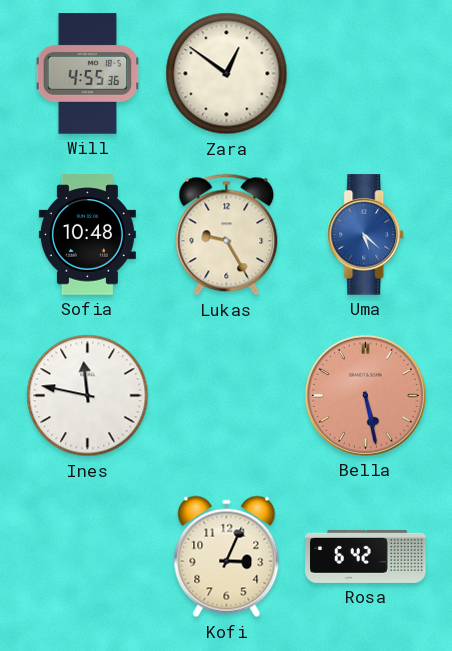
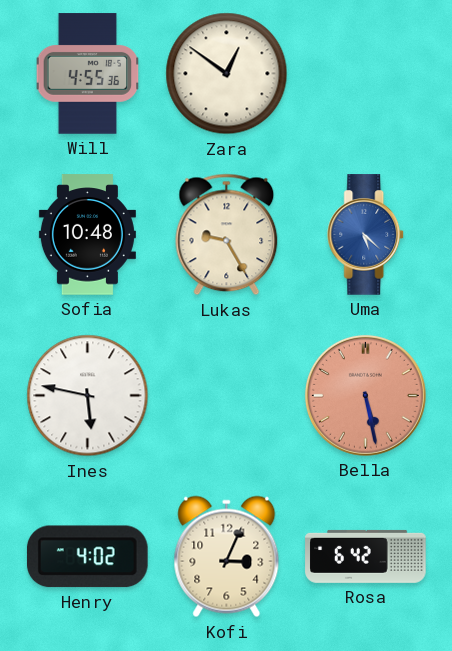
Ines: 11:47 -> 5:47
Henry: none -> 4:02
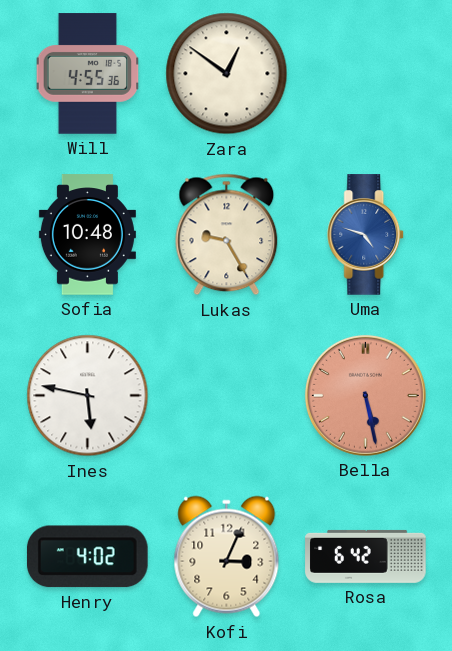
Uma: 5:22 -> 4:48
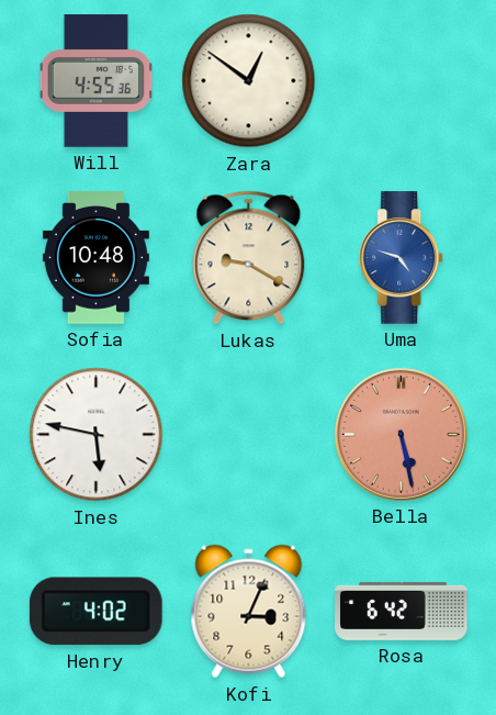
Lukas: 9:25 -> 9:20
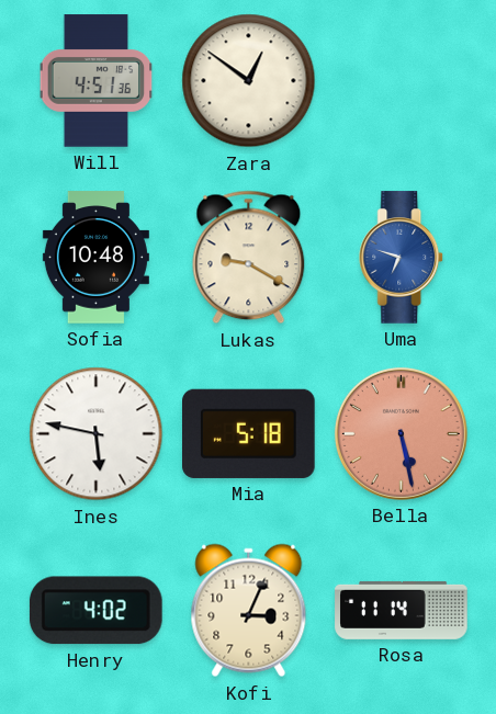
Will: 4:55 -> 4:51
Uma: 4:48 -> 6:48
Mia: none -> 5:18
Rosa: 6:42 -> 11:14
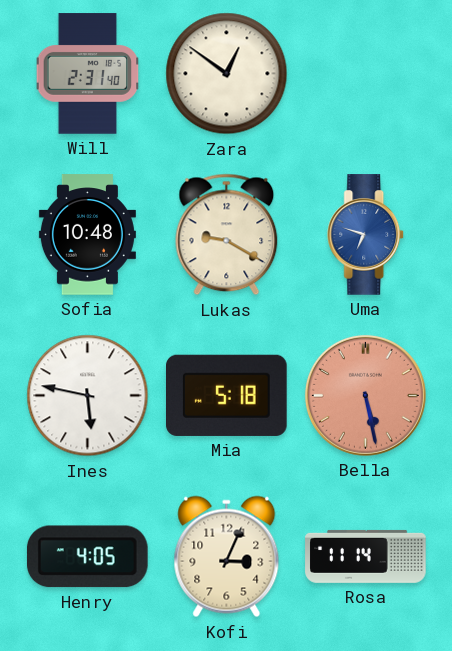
Will: 4:51 -> 2:31
Henry: 4:02 -> 4:05
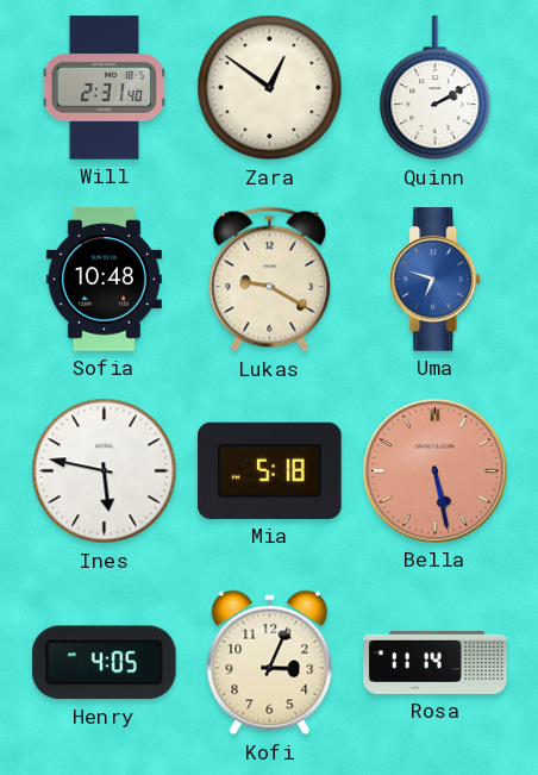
Quinn: none -> 2:10
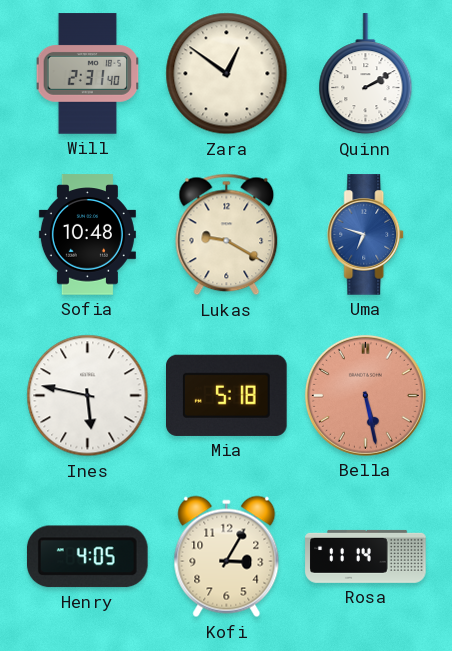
Kofi: 3:04 -> 3:05
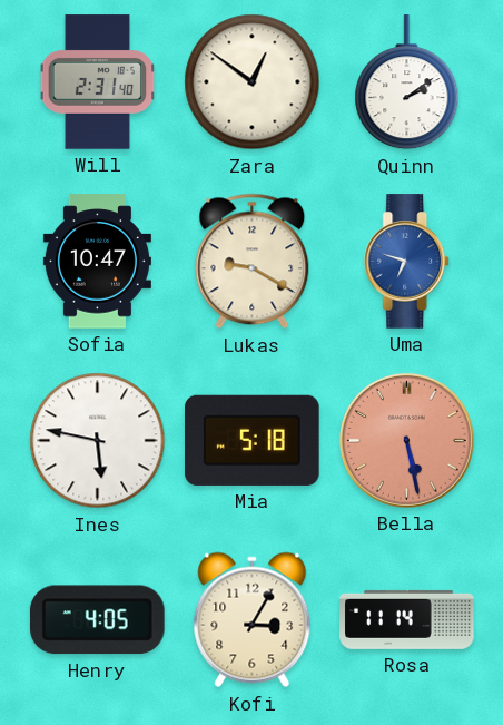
Quinn: 2:10 -> 2:09
Sofia: 10:48 -> 10:47
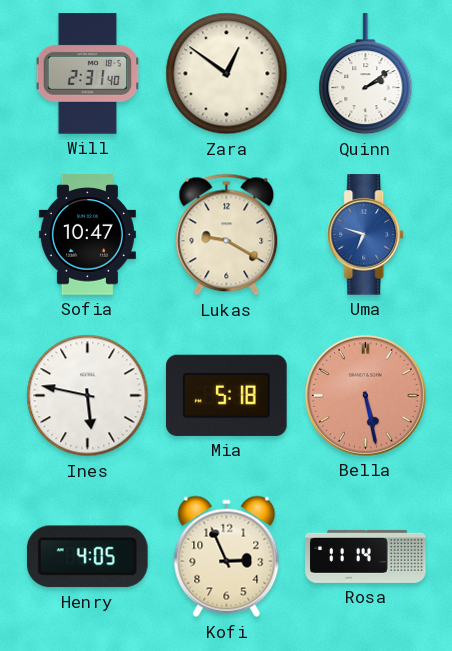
Kofi: 3:05 -> 2:56
